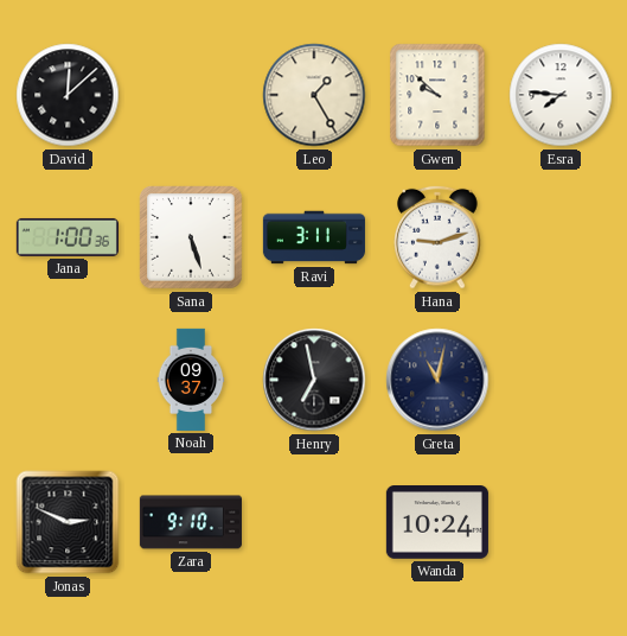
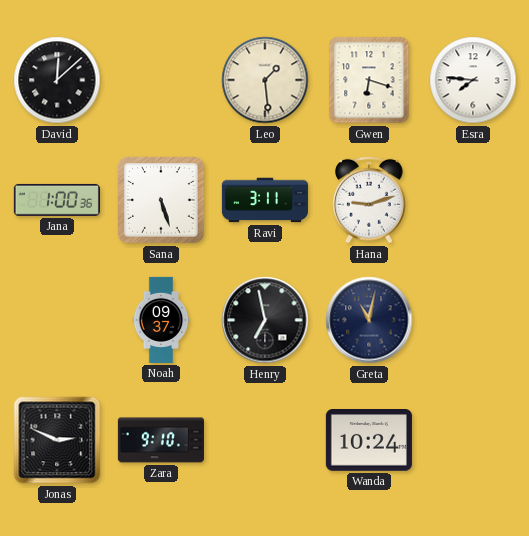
Leo: 1:25 -> 1:29
Gwen: 9:52 -> 6:18
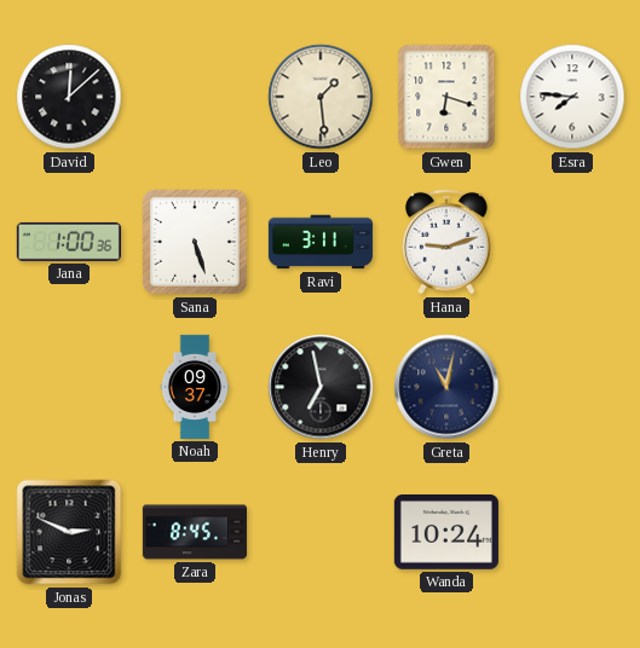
Zara: 9:10 -> 8:45
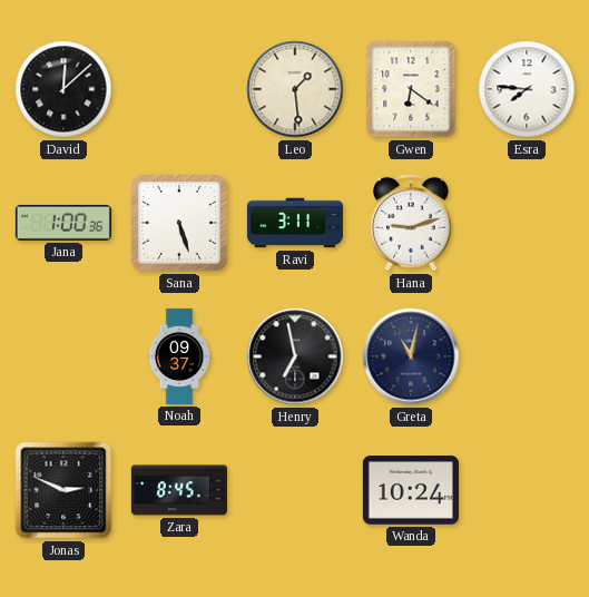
Gwen: 6:18 -> 6:21
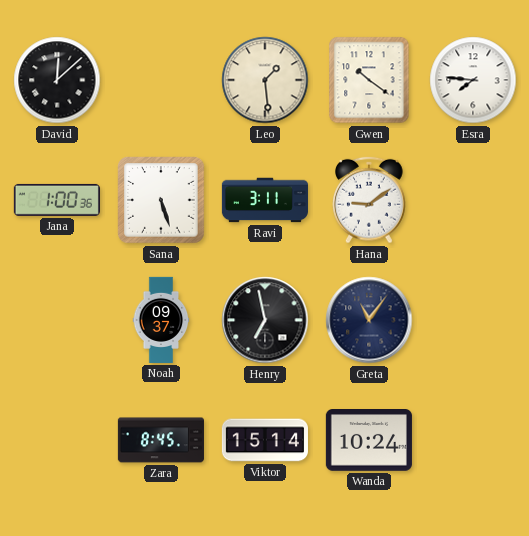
Gwen: 6:21 -> 10:21
Hana: 9:12 -> 9:09
Greta: 11:02 -> 11:06
Jonas: 2:49 -> none
Viktor: none -> 15:14
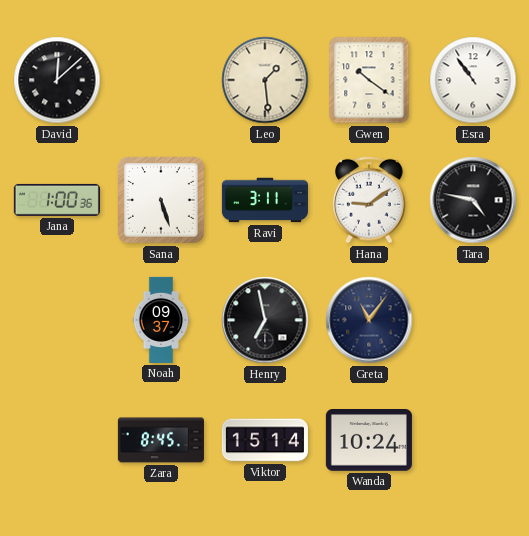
Esra: 7:46 -> 10:54
Tara: none -> 4:47
